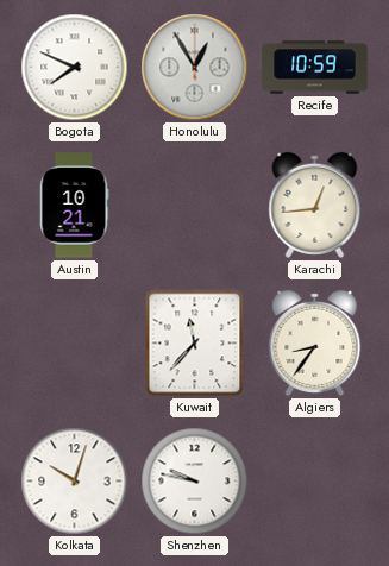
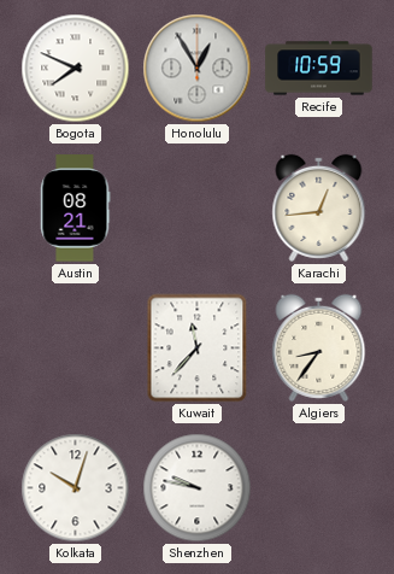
Austin: 10:21 -> 08:21
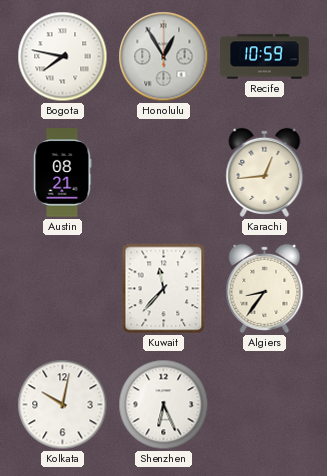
Bogota: 7:49 -> 7:47
Kolkata: 10:03 -> 10:02
Shenzhen: 9:47 -> 6:26
